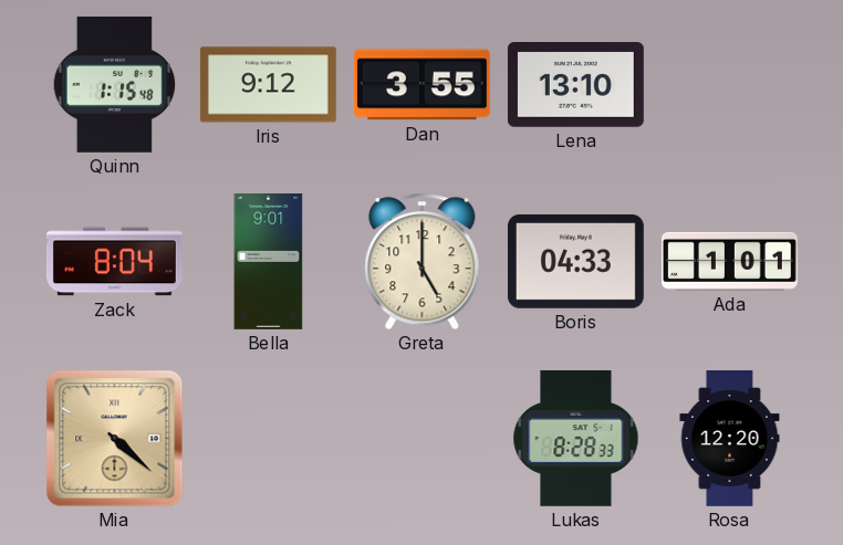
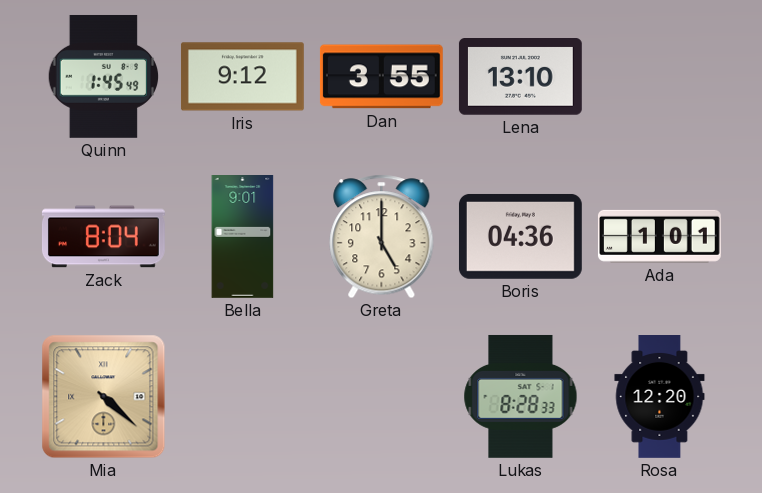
Quinn: 1:15 -> 1:45
Boris: 04:33 -> 04:36
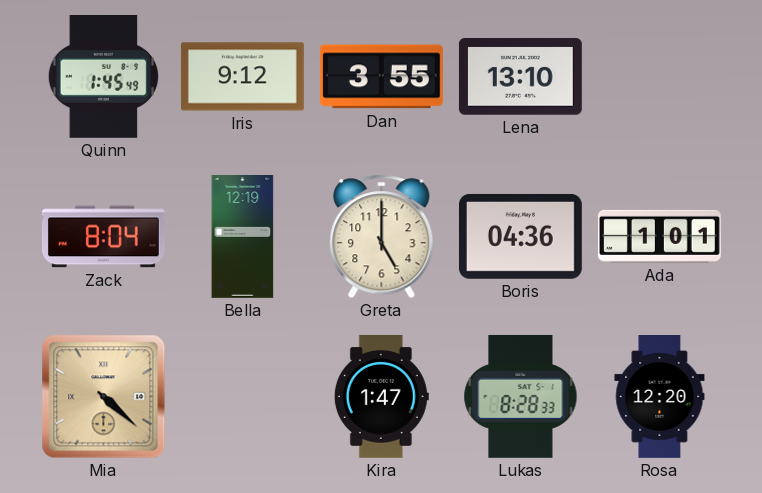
Bella: 9:01 -> 12:19
Kira: none -> 1:47
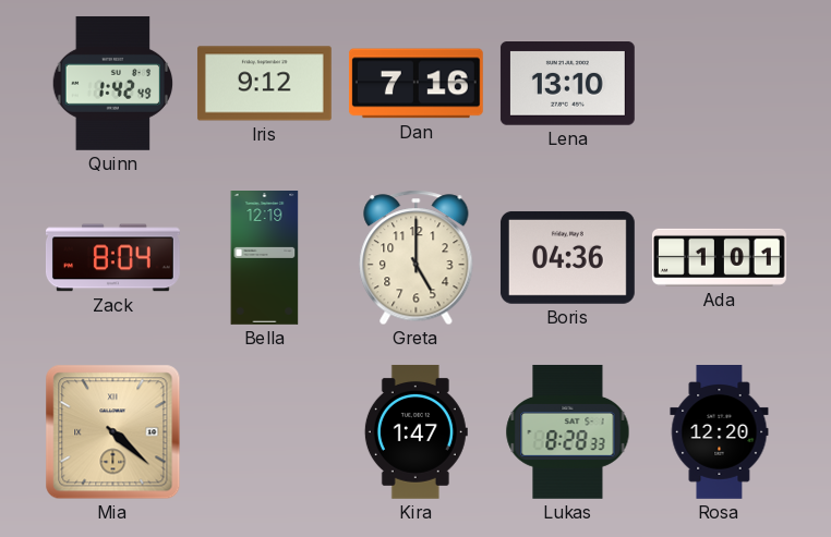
Quinn: 1:45 -> 1:42
Dan: 3:55 -> 7:16
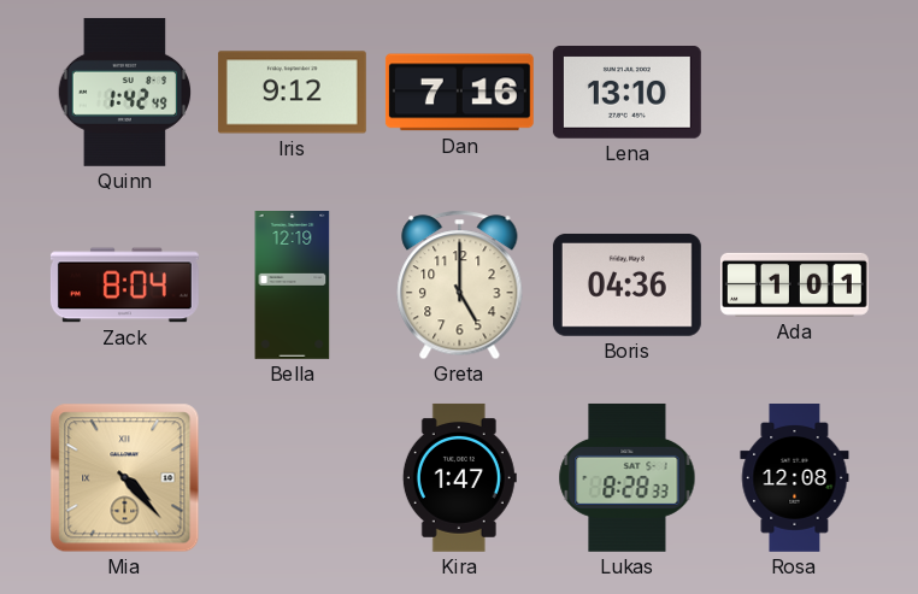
Mia: 4:22 -> 4:23
Rosa: 12:20 -> 12:08
